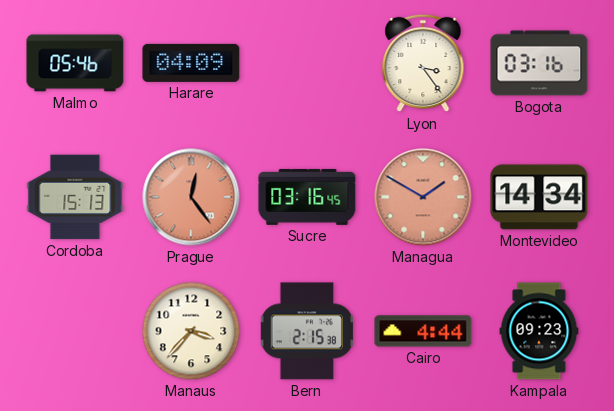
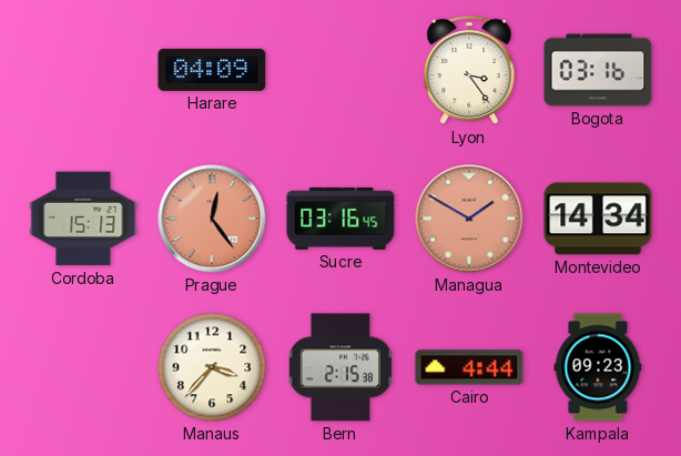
Malmo: 05:46 -> none
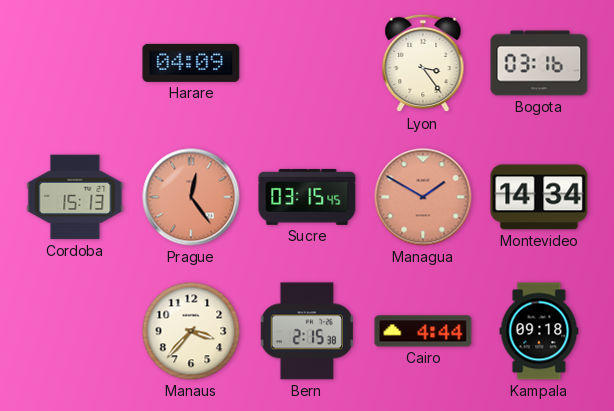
Sucre: 03:16 -> 03:15
Kampala: 09:23 -> 09:18
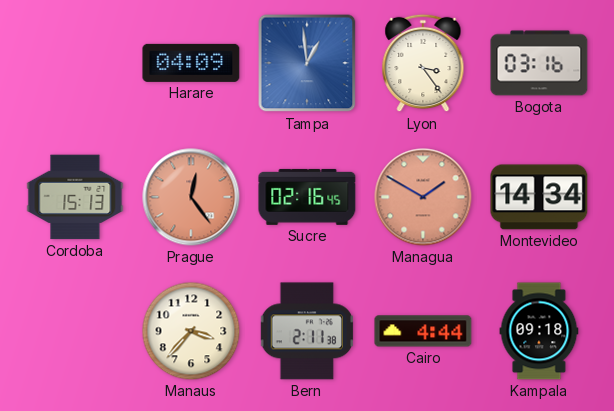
Tampa: none -> 12:59
Sucre: 03:15 -> 02:16
Bern: 2:15 -> 2:11
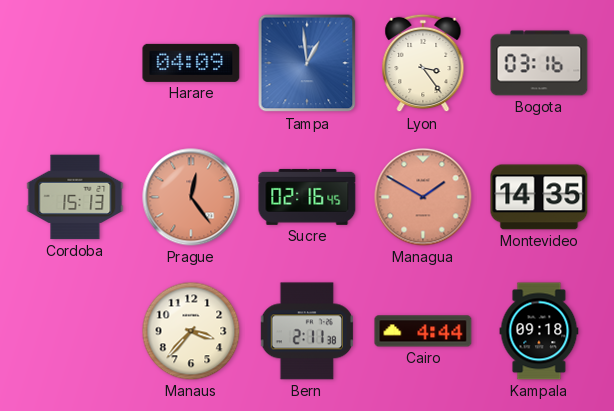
Montevideo: 14:34 -> 14:35
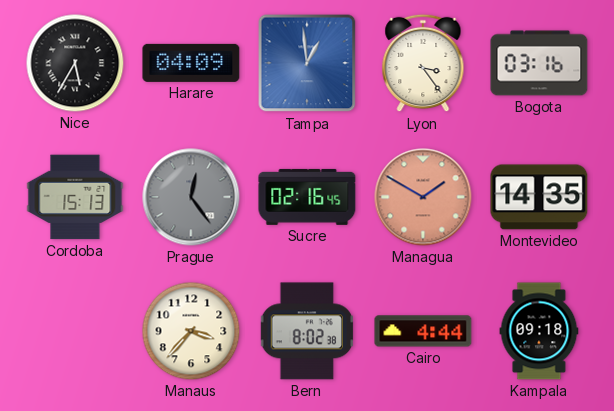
Nice: none -> 5:35
Prague dial: salmon -> grey
Bern: 2:11 -> 8:02
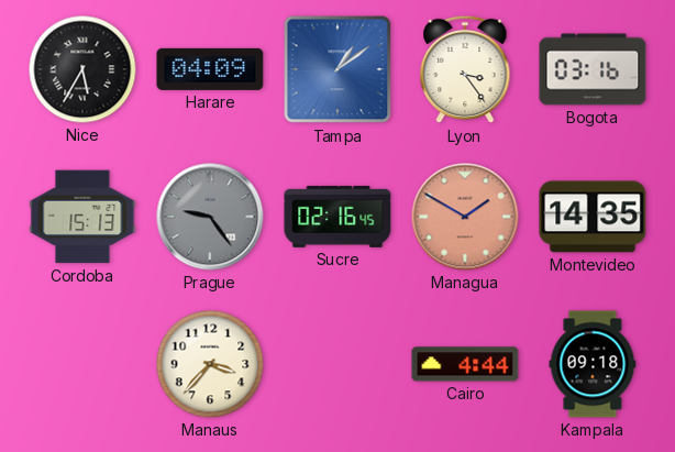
Tampa: 12:59 -> 1:09
Prague: 12:24 -> 9:24
Bern: 8:02 -> none
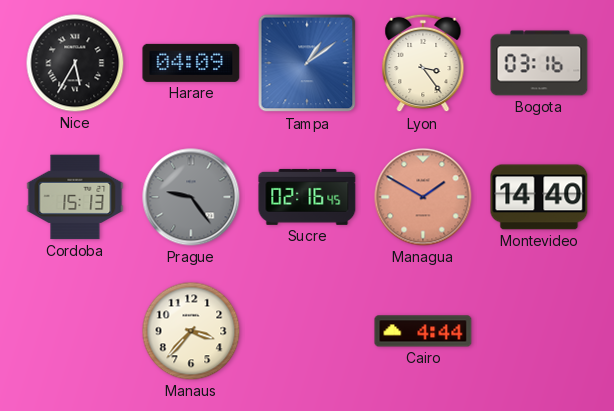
Montevideo: 14:35 -> 14:40
Kampala: 09:18 -> none
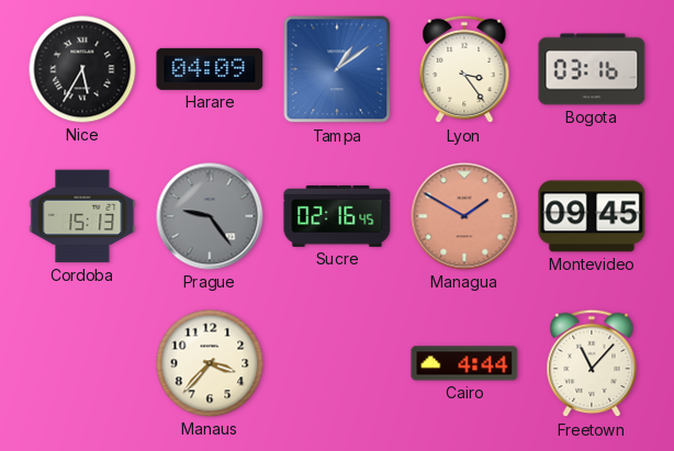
Montevideo: 14:40 -> 09:45
Freetown: none -> 11:07
